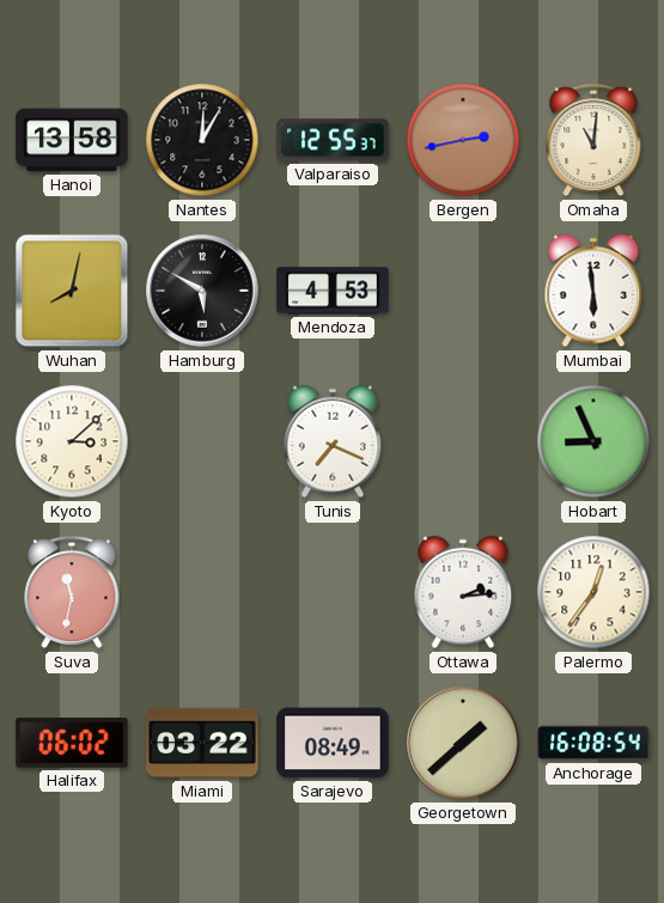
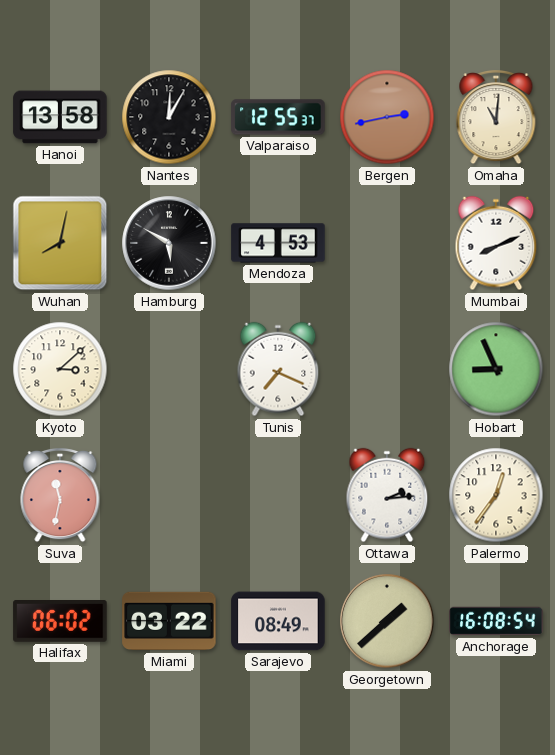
Mumbai: 5:59 -> 8:11
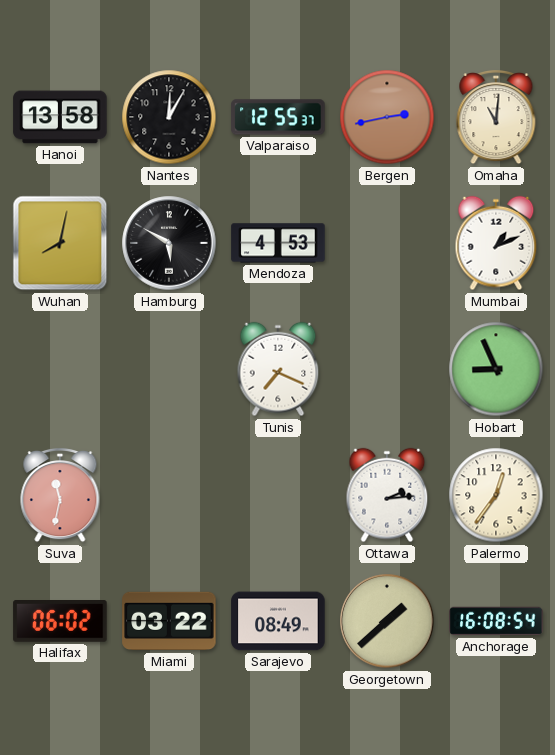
Mumbai: 8:11 -> 1:11
Kyoto: 3:08 -> none
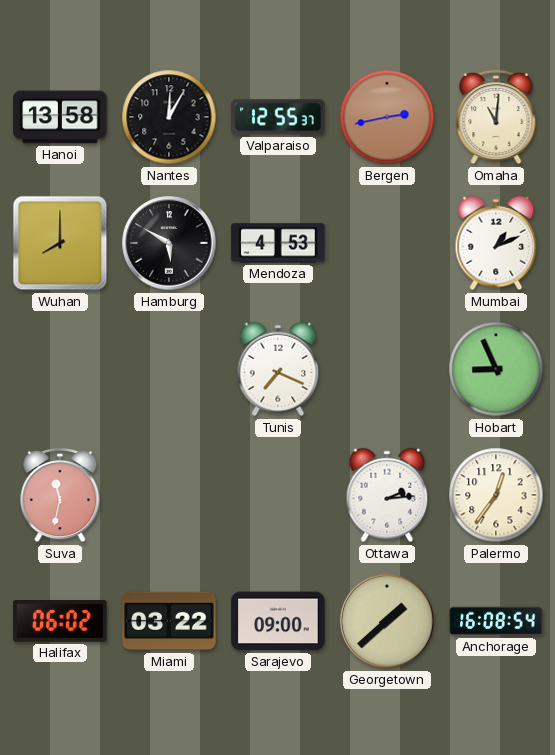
Wuhan: 8:02 -> 8:00
Sarajevo: 08:49 -> 09:00
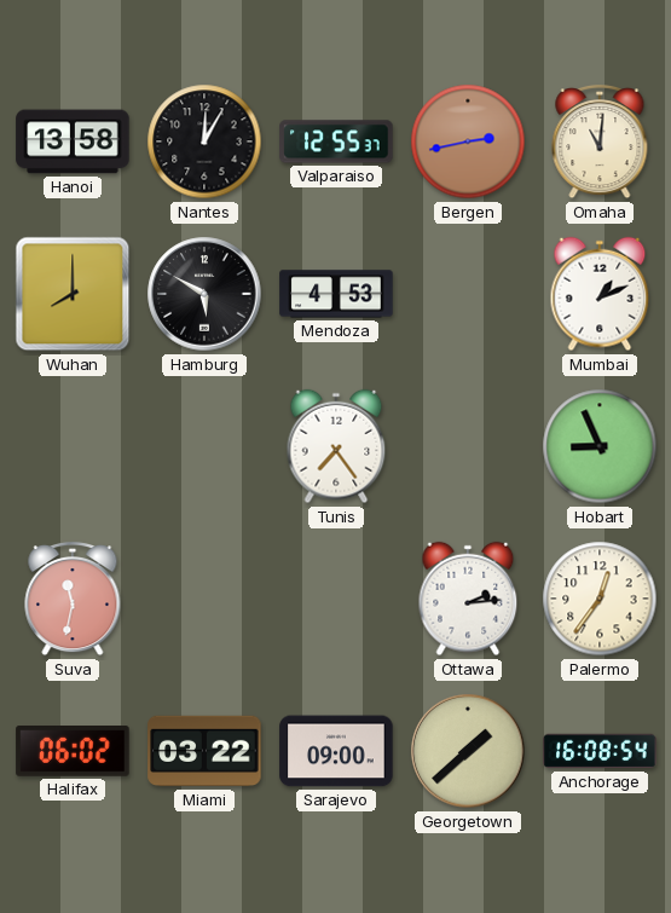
Tunis: 7:19 -> 7:24
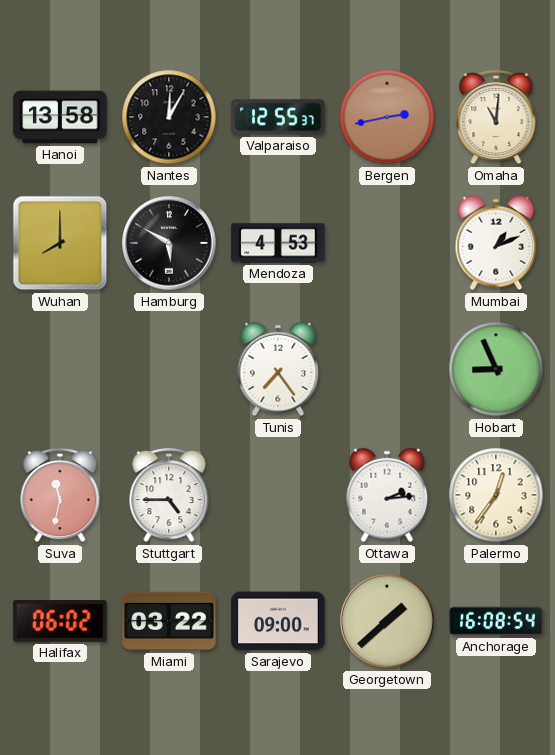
Stuttgart: none -> 4:45
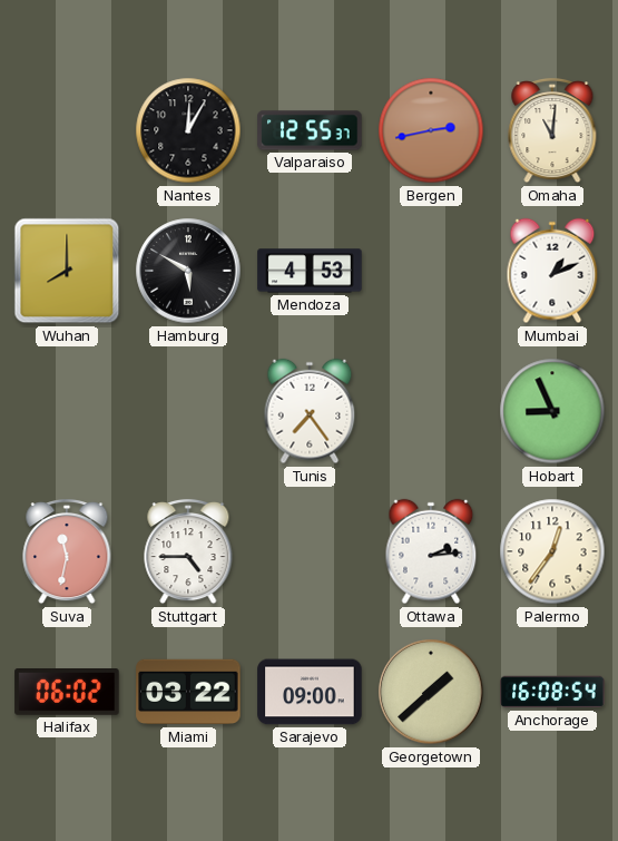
Hanoi: 13:58 -> none
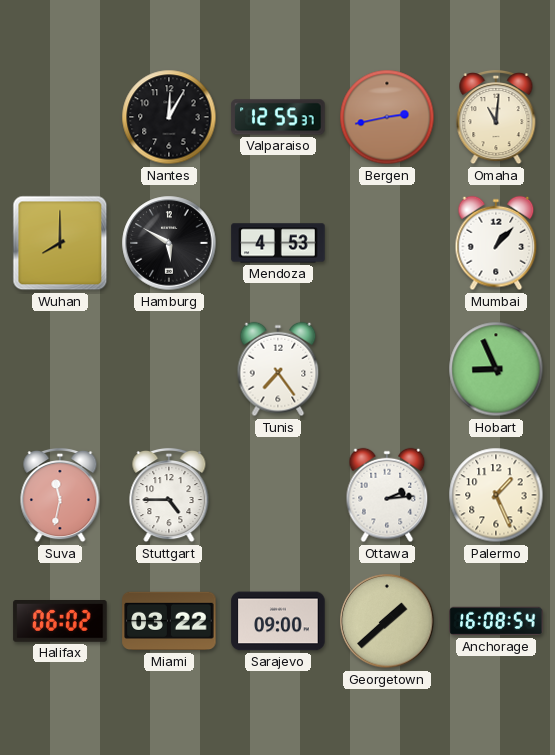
Mumbai: 1:11 -> 1:07
Palermo: 12:36 -> 1:26
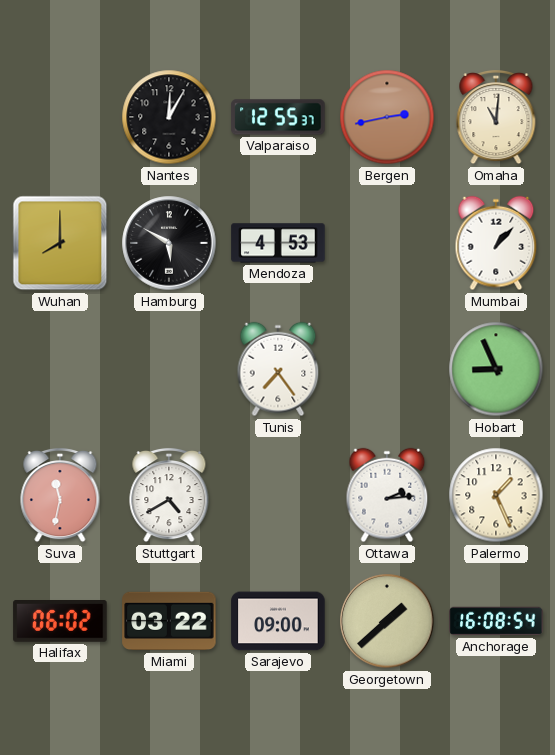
Stuttgart: 4:45 -> 4:40
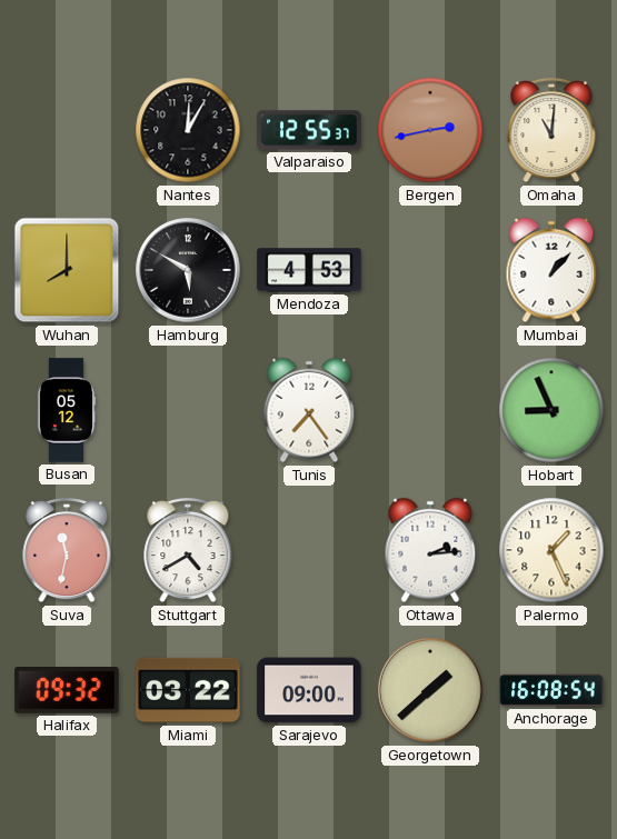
Busan: none -> 05:12
Halifax: 06:02 -> 09:32
